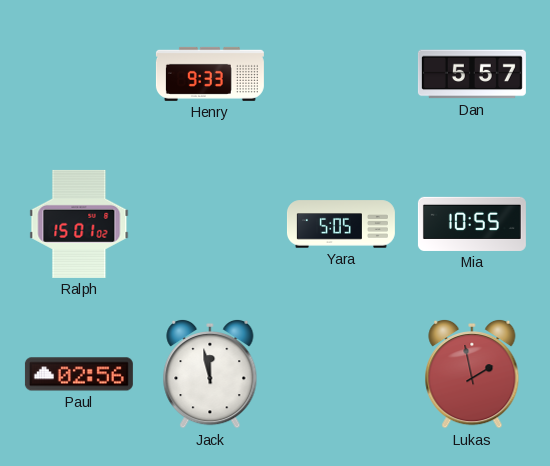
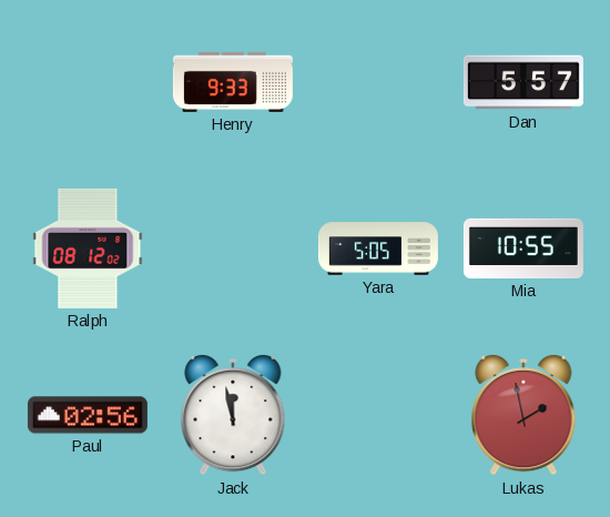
Ralph: 15:01 -> 08:12
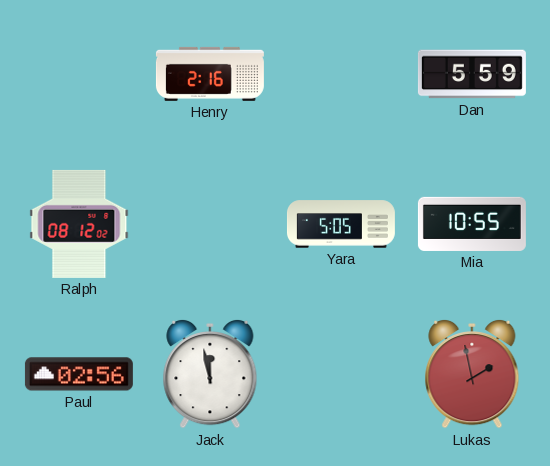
Henry: 9:33 -> 2:16
Dan: 5:57 -> 5:59
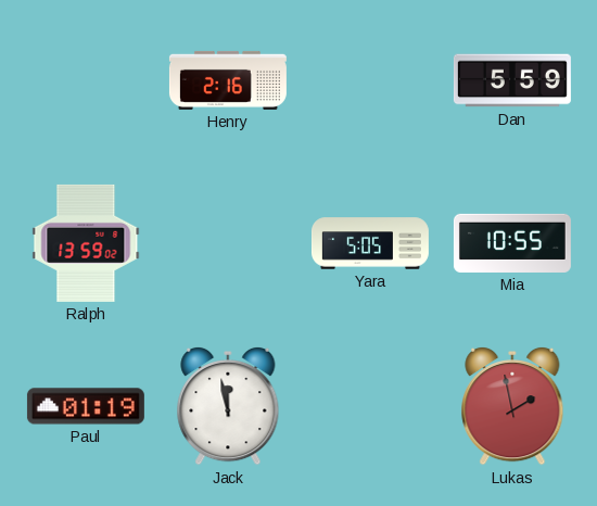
Ralph: 08:12 -> 13:59
Paul: 02:56 -> 01:19
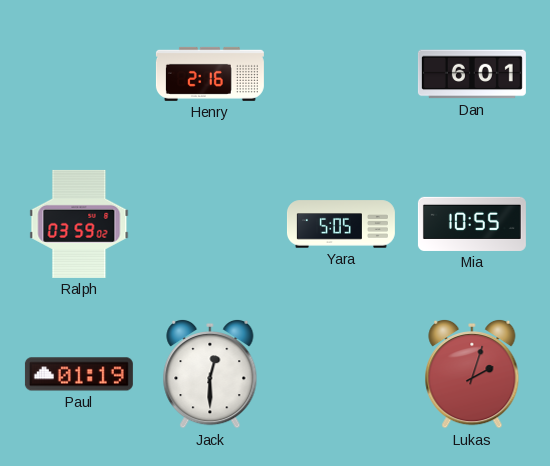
Dan: 5:59 -> 6:01
Ralph: 13:59 -> 03:59
Jack: 11:58 -> 12:30
Lukas: 1:58 -> 2:03
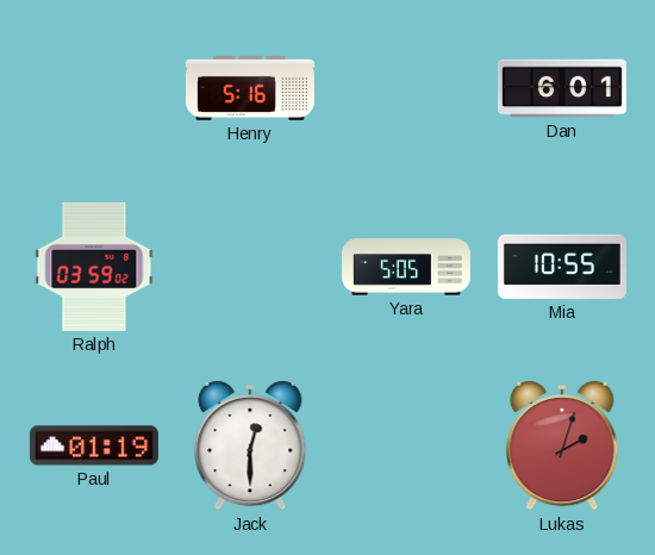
Henry: 2:16 -> 5:16
